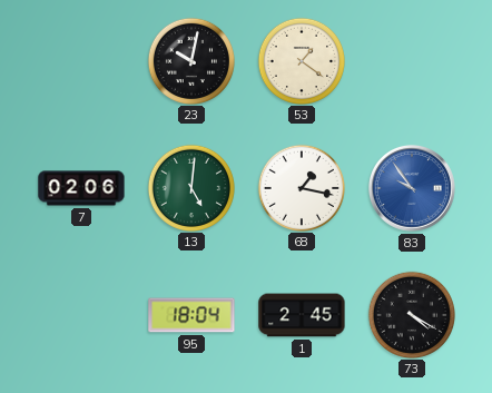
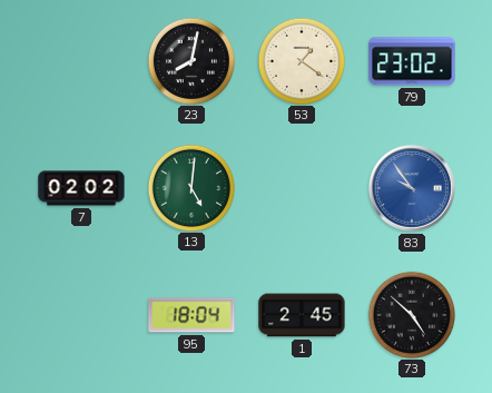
23: 10:02 -> 8:02
79: none -> 23:02
7: 02:06 -> 02:02
68: 1:17 -> none
73: 4:20 -> 4:52
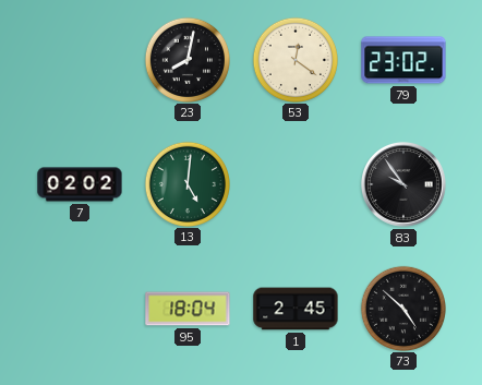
53: 1:21 -> 12:21
83 dial: blue -> black
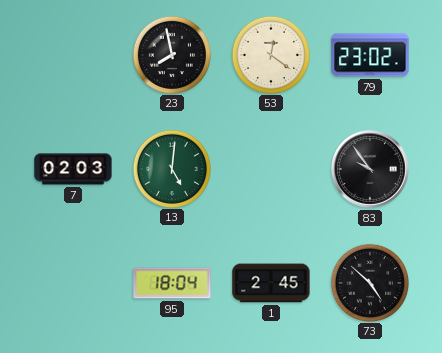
23: 8:02 -> 7:58
7: 02:02 -> 02:03
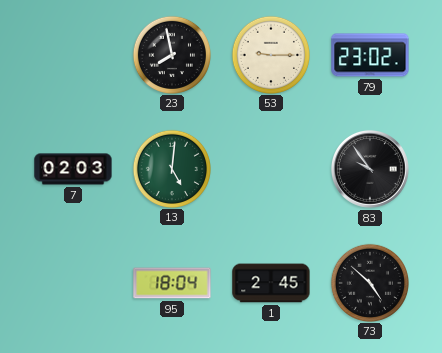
53: 12:21 -> 9:15
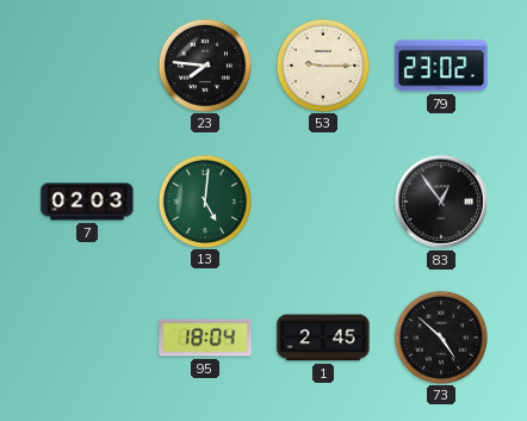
23: 7:58 -> 7:46
83: 9:54 -> 12:54
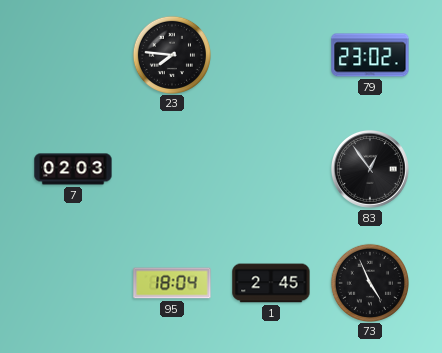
53: 9:15 -> none
13: 5:01 -> none
73: 4:52 -> 4:56
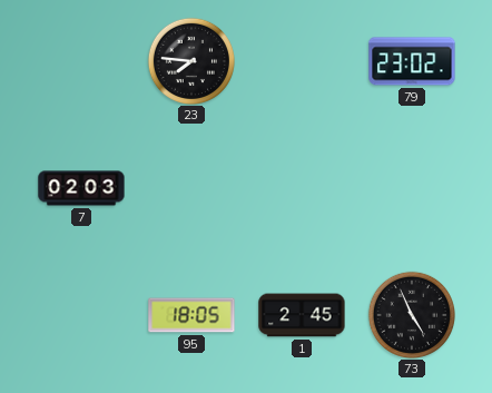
83: 12:54 -> none
95: 18:04 -> 18:05
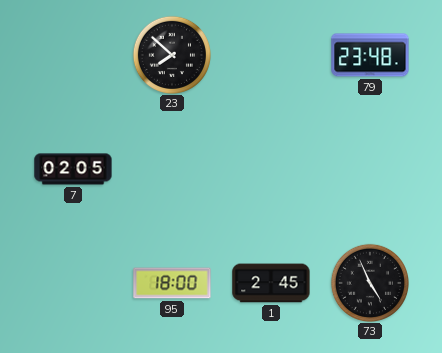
23: 7:46 -> 7:52
79: 23:02 -> 23:48
7: 02:03 -> 02:05
95: 18:05 -> 18:00
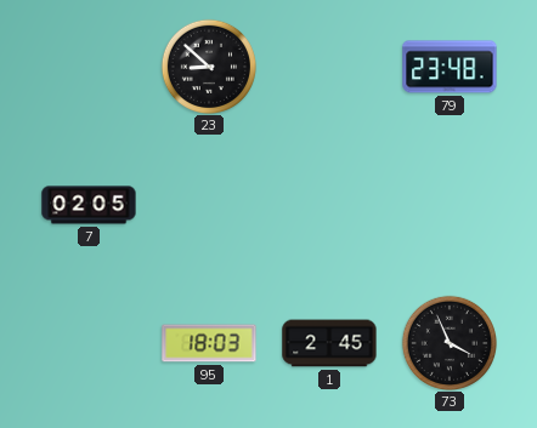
23: 7:52 -> 8:52
95: 18:00 -> 18:03
73: 4:56 -> 3:56
